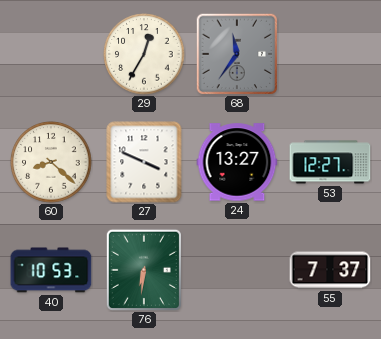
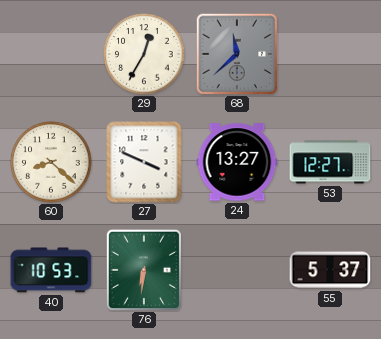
68: 11:36 -> 11:38
55: 7:37 -> 5:37
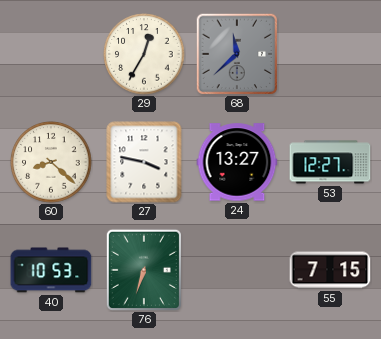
27: 3:49 -> 3:47
76: 6:31 -> 6:33
55: 5:37 -> 7:15
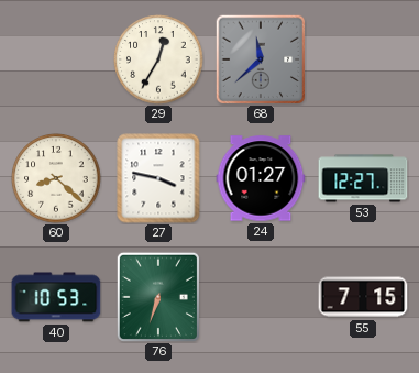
24: 13:27 -> 01:27
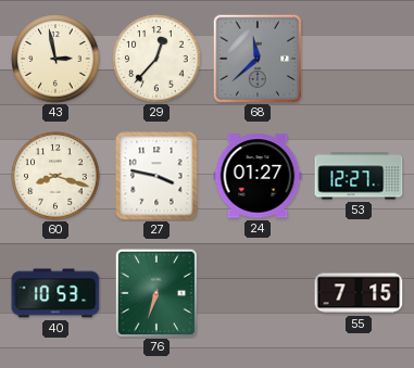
43: none -> 2:58
29: 12:35 -> 12:37
60: 8:22 -> 8:18
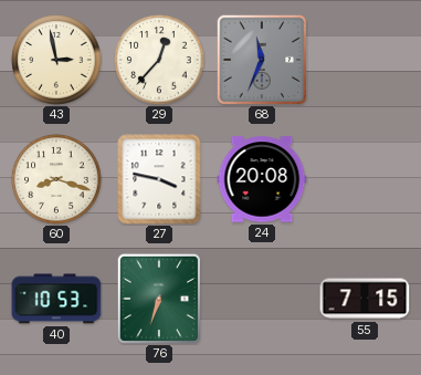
68: 11:38 -> 11:34
24: 01:27 -> 20:08
53: 12:27 -> none
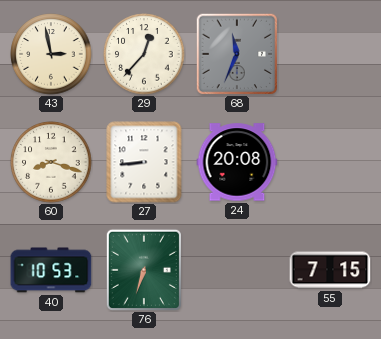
27: 3:47 -> 8:44
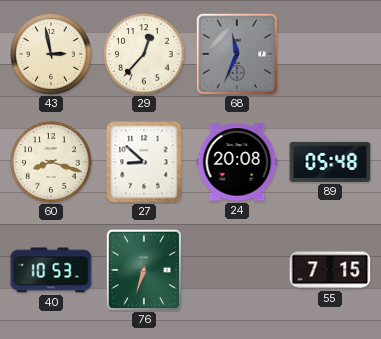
27: 8:44 -> 8:52
89: none -> 05:48
